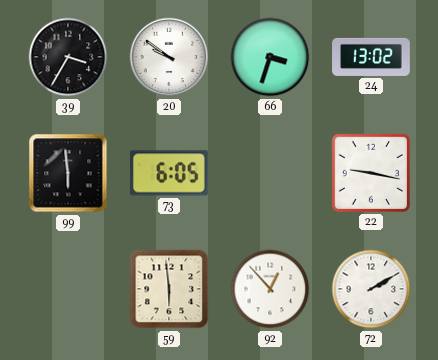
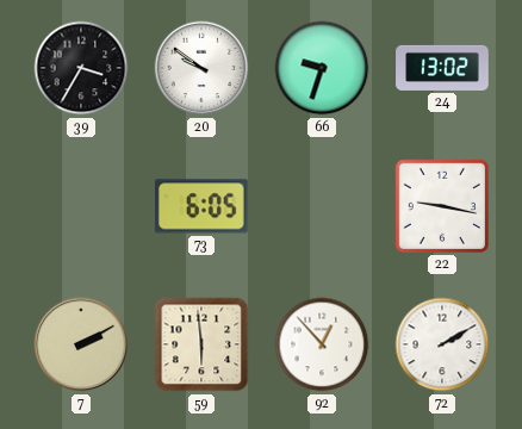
66: 3:33 -> 9:33
99: 5:59 -> none
7: none -> 2:10
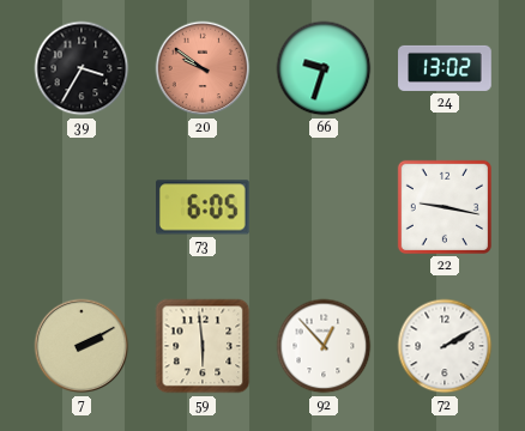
20 dial: white -> salmon
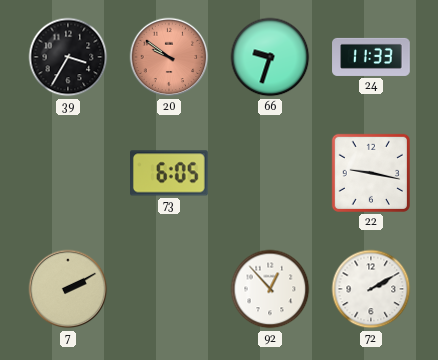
24: 13:02 -> 11:33
59: 5:59 -> none
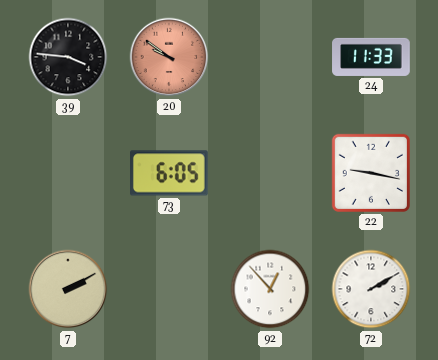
39: 3:35 -> 3:46
66: 9:33 -> none
